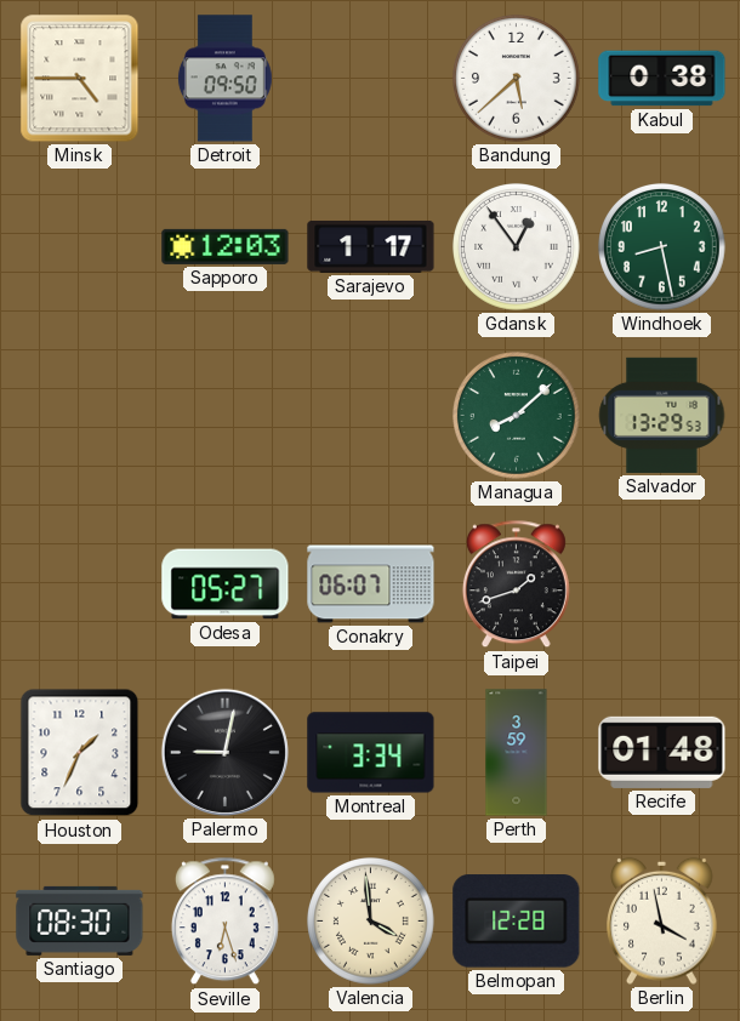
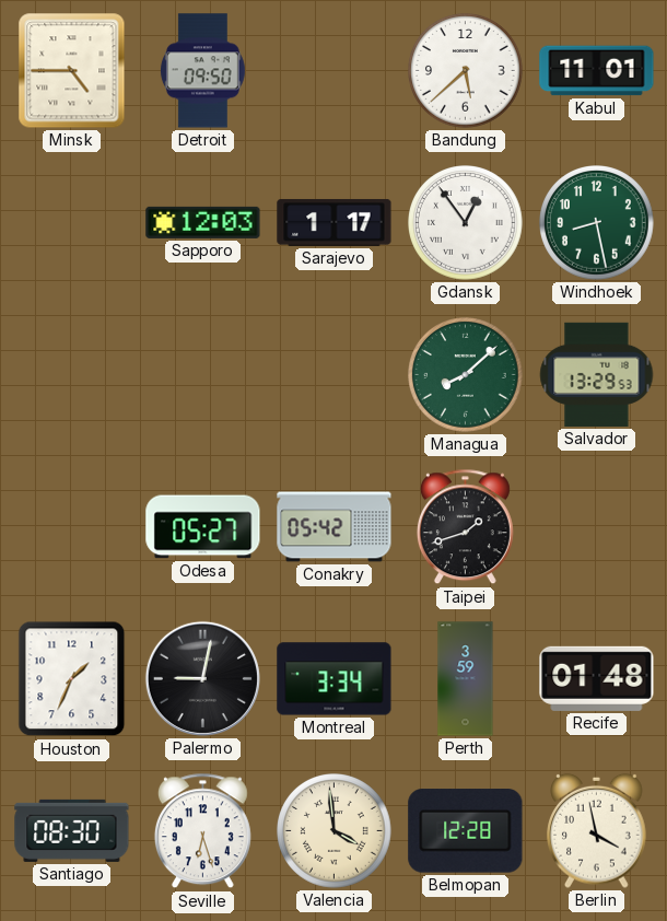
Kabul: 0:38 -> 11:01
Conakry: 06:07 -> 05:42
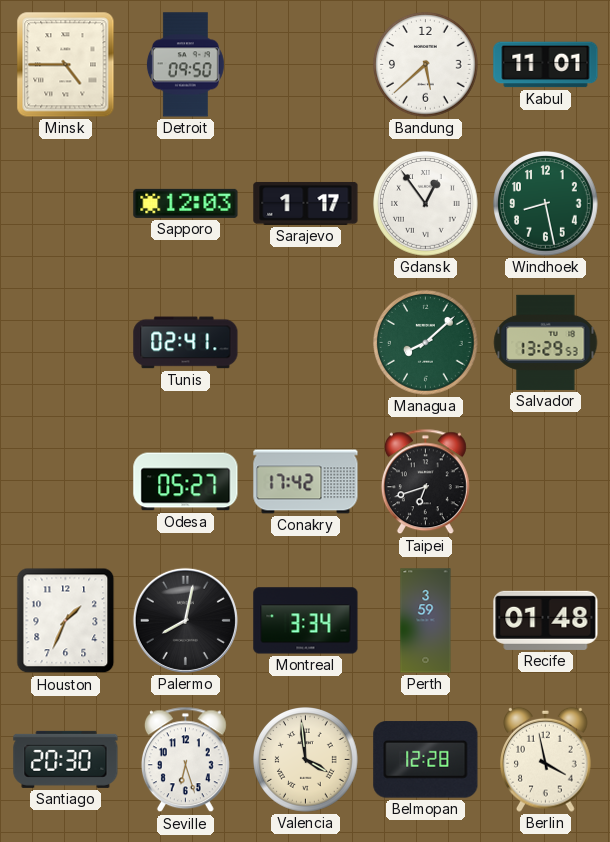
Tunis: none -> 02:41
Conakry: 05:42 -> 17:42
Taipei: 1:42 -> 6:42
Palermo: 9:02 -> 8:02
Santiago: 08:30 -> 20:30
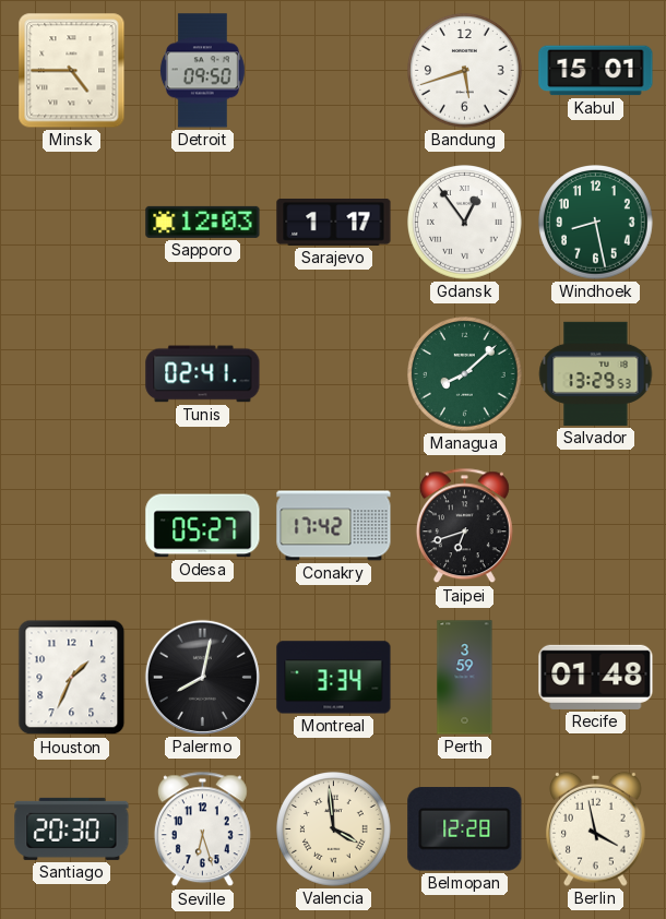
Bandung: 5:38 -> 5:42
Kabul: 11:01 -> 15:01
